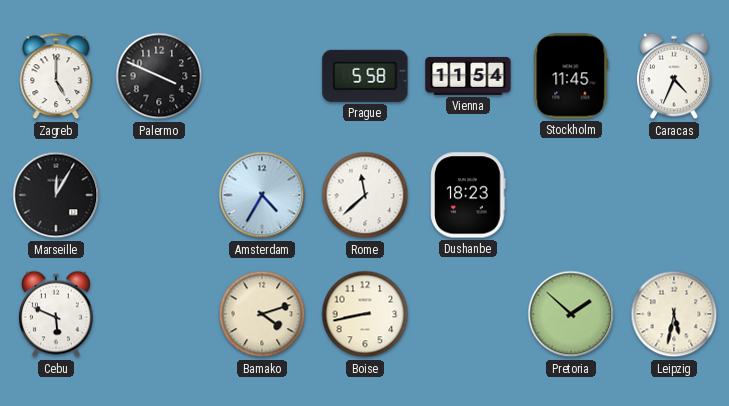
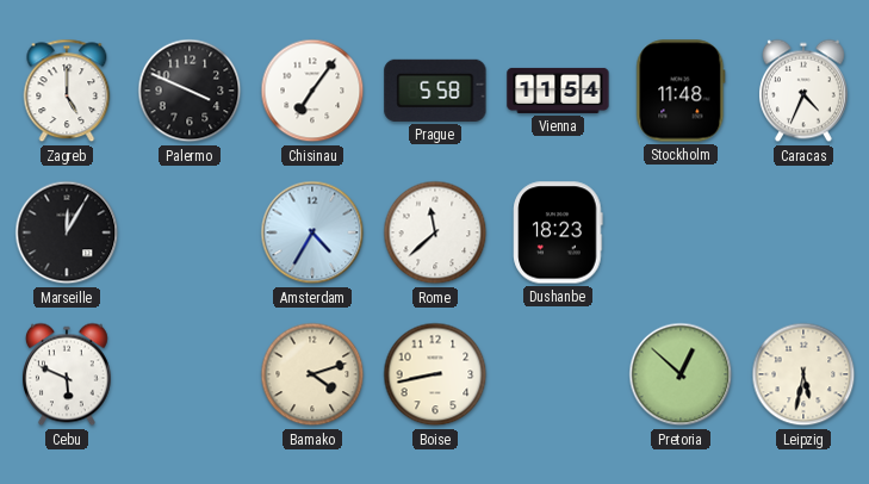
Chisinau: none -> 7:06
Stockholm: 11:45 -> 11:48
Pretoria: 1:52 -> 12:52
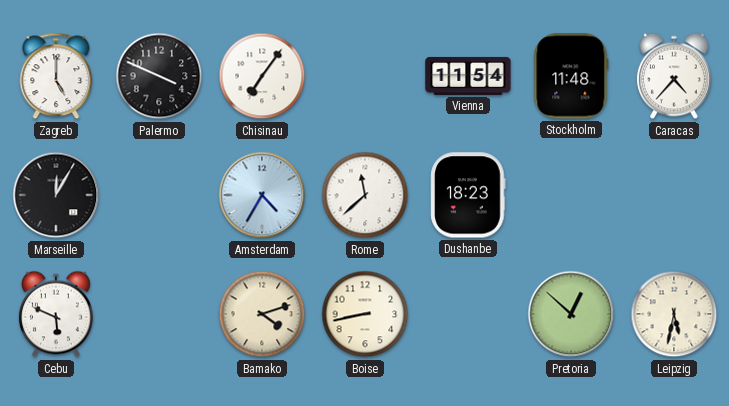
Prague: 5:58 -> none
Caracas: 4:34 -> 4:37
